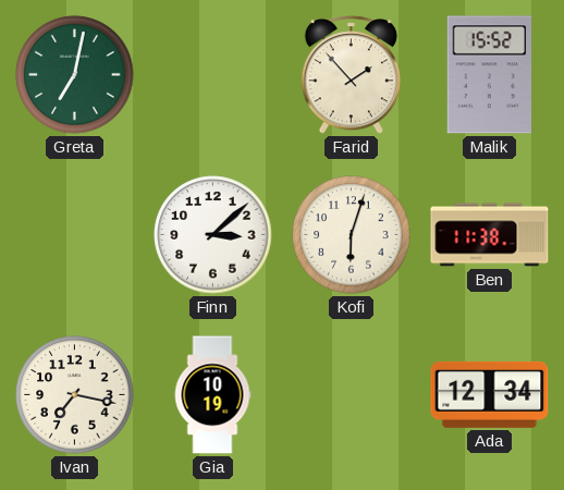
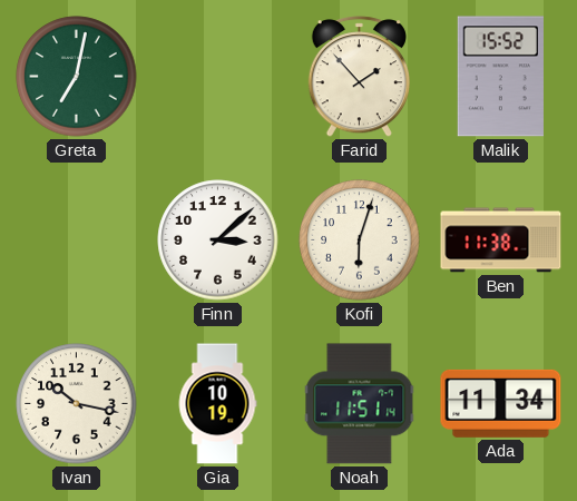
Ivan: 7:17 -> 10:17
Noah: none -> 11:51
Ada: 12:34 -> 11:34
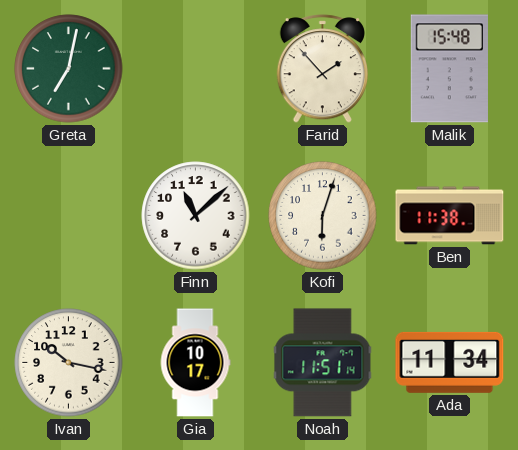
Malik: 15:52 -> 15:48
Finn: 3:08 -> 11:08
Gia: 10:19 -> 10:17
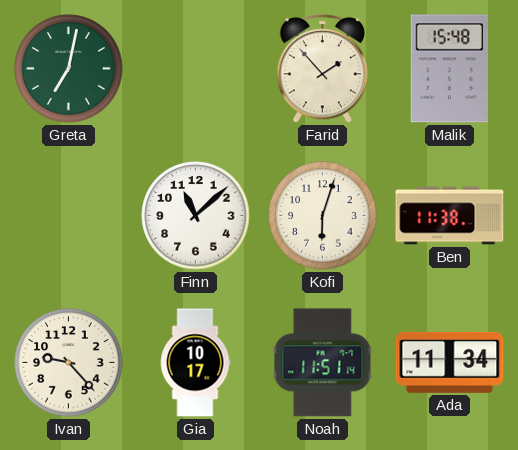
Ivan: 10:17 -> 9:23
